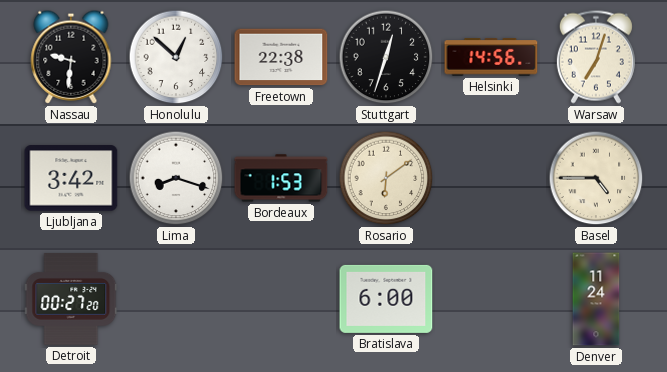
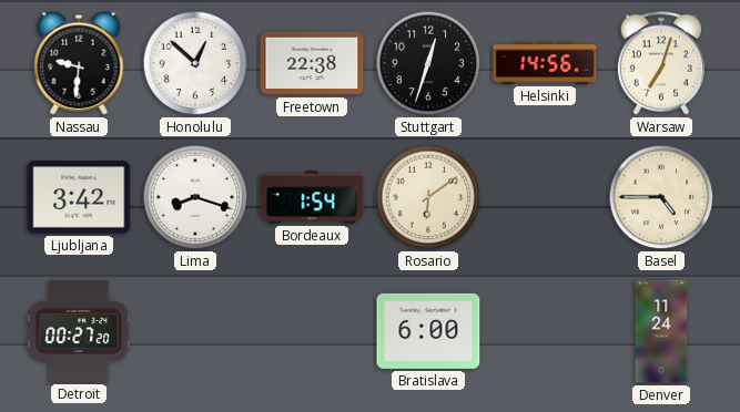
Bordeaux: 1:53 -> 1:54
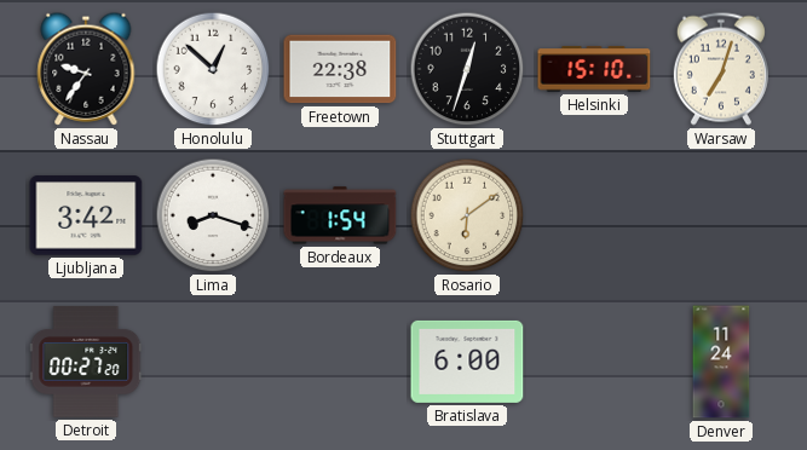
Nassau: 9:31 -> 9:36
Helsinki: 14:56 -> 15:10
Basel: 4:45 -> none
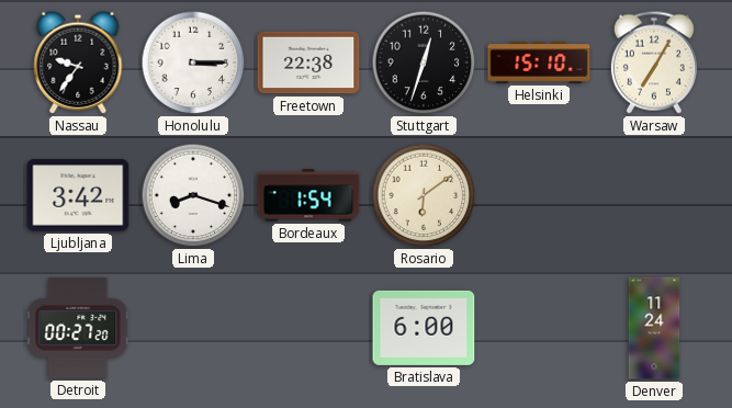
Honolulu: 12:52 -> 3:15
Warsaw: 7:03 -> 7:05
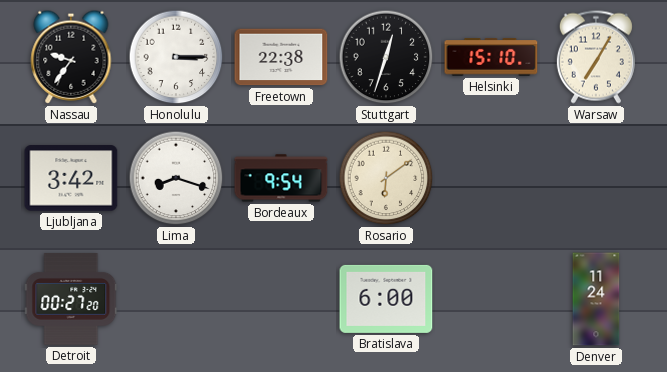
Bordeaux: 1:54 -> 9:54
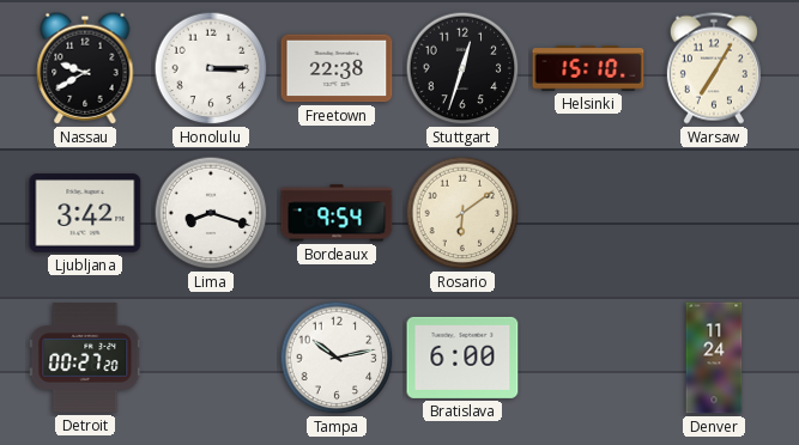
Nassau: 9:36 -> 9:40
Tampa: none -> 10:13
